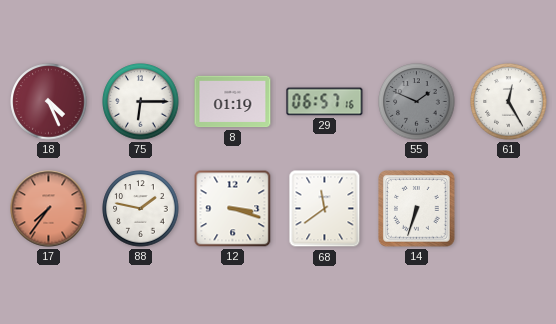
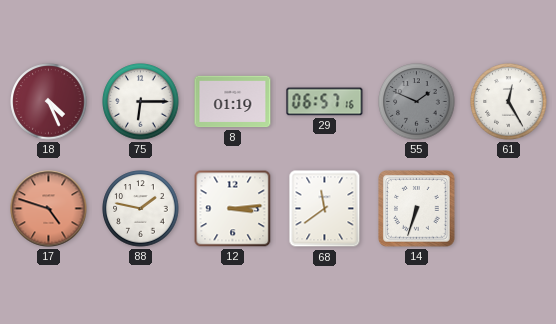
17: 7:36 -> 4:48
12: 3:18 -> 3:14
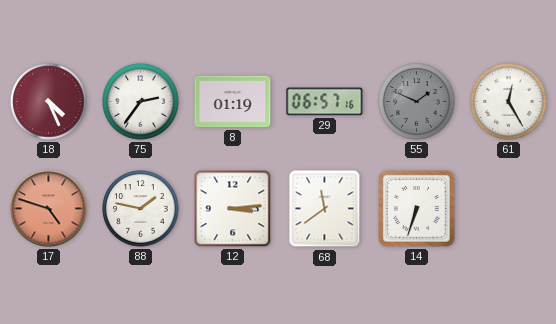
75: 6:15 -> 2:36
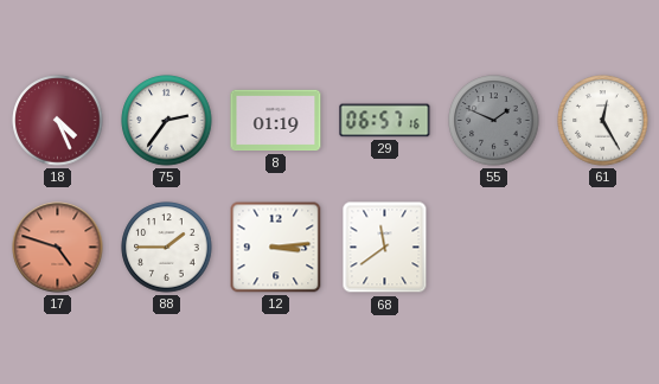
88: 1:47 -> 1:45
14: 6:33 -> none
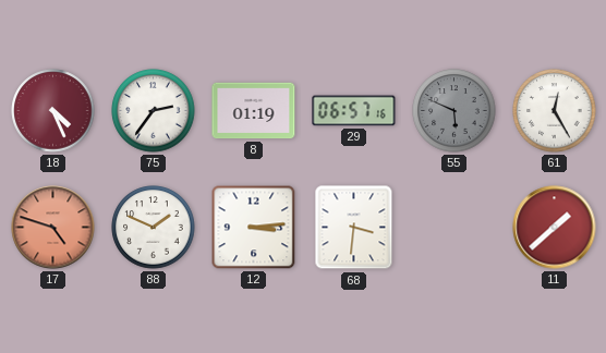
55: 1:49 -> 5:49
88: 1:45 -> 1:49
68: 11:39 -> 3:31
11: none -> 1:38
